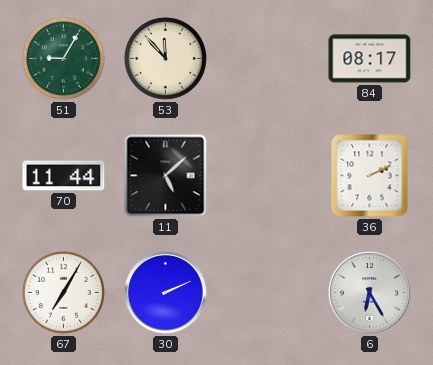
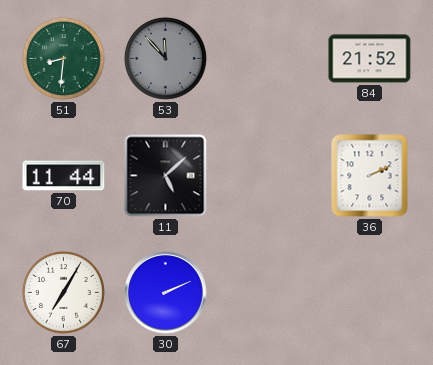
51: 9:05 -> 8:31
53 dial: cream -> grey
84: 08:17 -> 21:52
6: 6:25 -> none
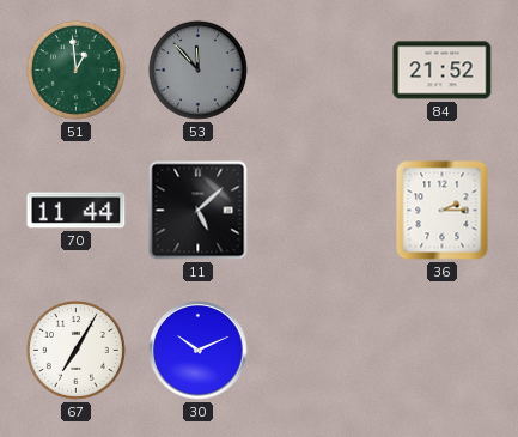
51: 8:31 -> 12:59
36: 2:11 -> 2:15
30: 2:11 -> 10:11
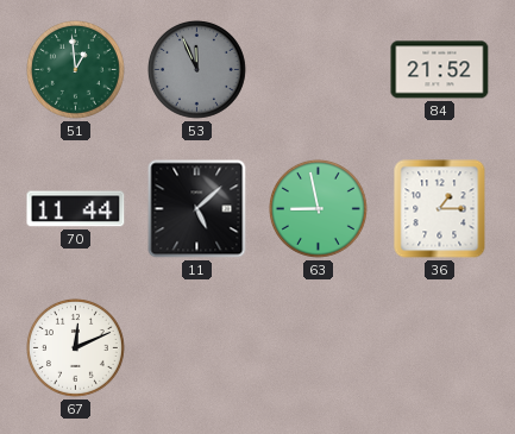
53: 11:53 -> 11:56
63: none -> 8:58
36: 2:15 -> 1:15
67: 7:05 -> 12:11
30: 10:11 -> none
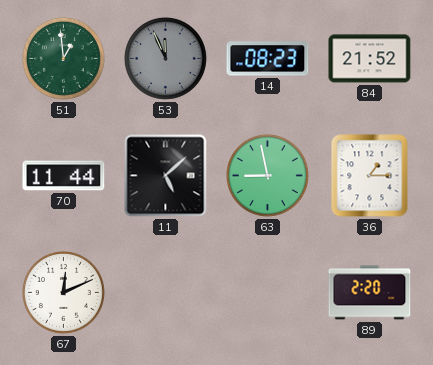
14: none -> 08:23
89: none -> 2:20
